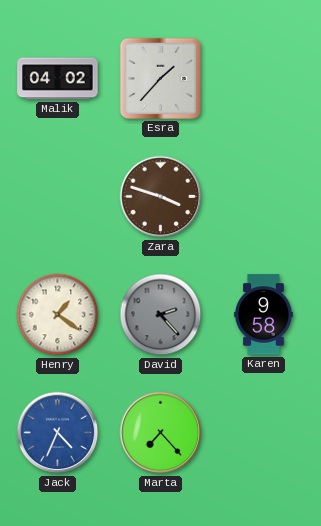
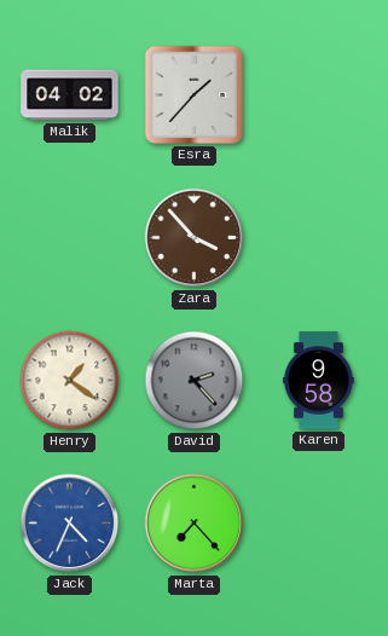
Zara: 3:48 -> 3:53
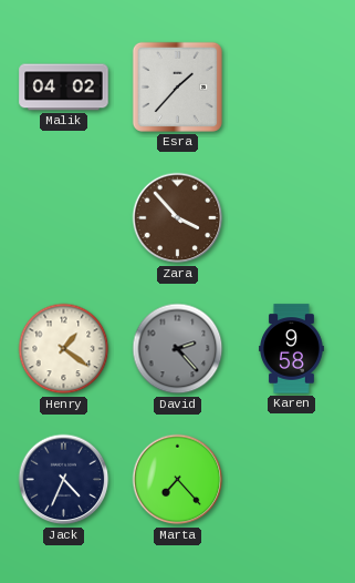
Jack dial: blue -> navy
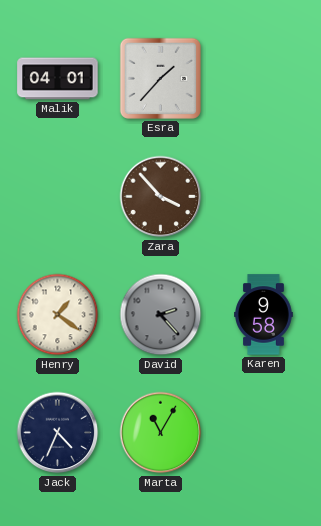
Malik: 04:02 -> 04:01
Marta: 7:23 -> 11:05
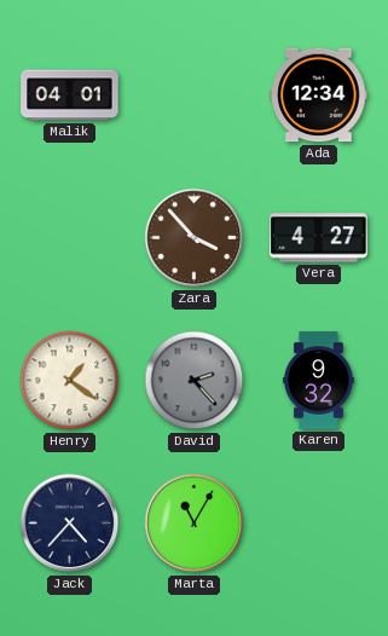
Esra: 1:37 -> none
Ada: none -> 12:34
Vera: none -> 4:27
Karen: 9:58 -> 9:32
Jack: 4:34 -> 4:37
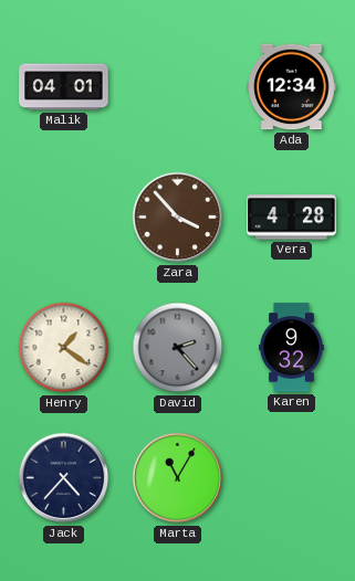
Vera: 4:27 -> 4:28
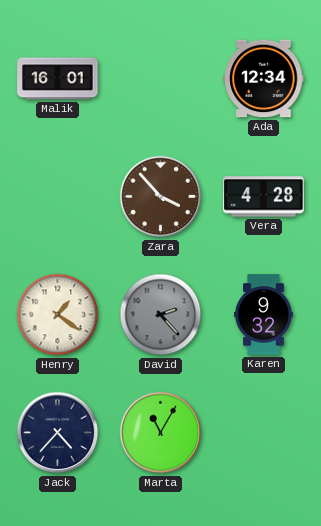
Malik: 04:01 -> 16:01
